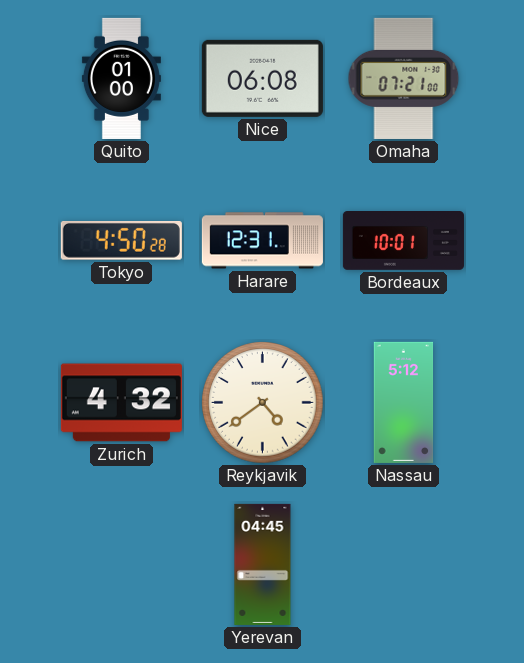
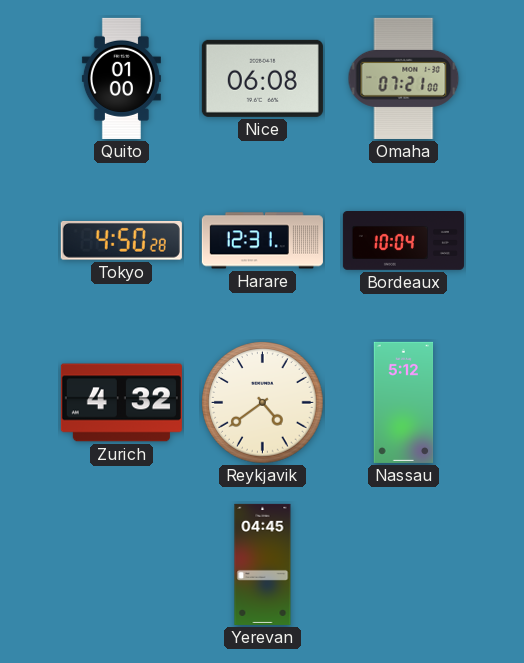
Bordeaux: 10:01 -> 10:04
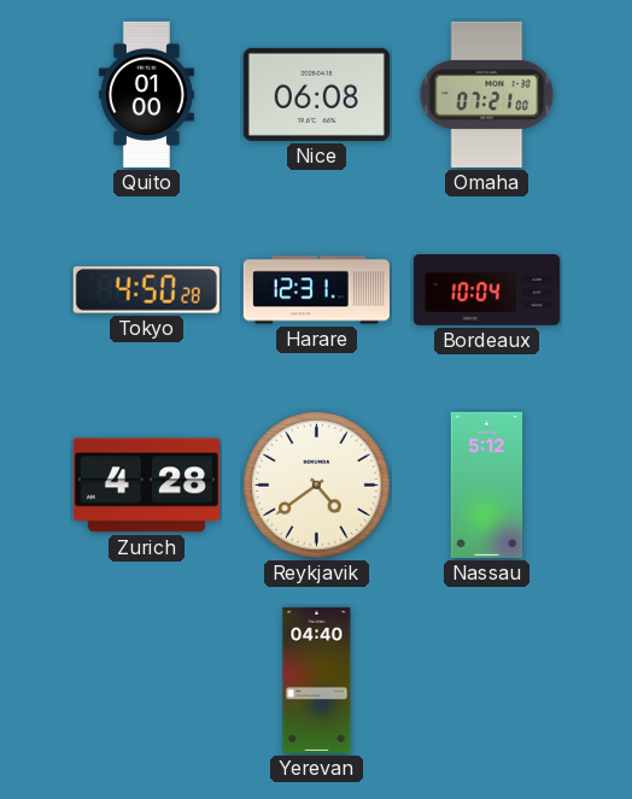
Zurich: 4:32 -> 4:28
Yerevan: 04:45 -> 04:40
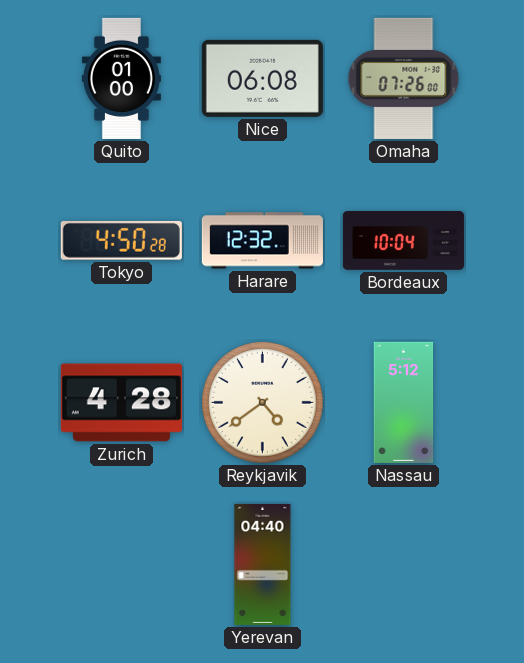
Omaha: 07:21 -> 07:26
Harare: 12:31 -> 12:32
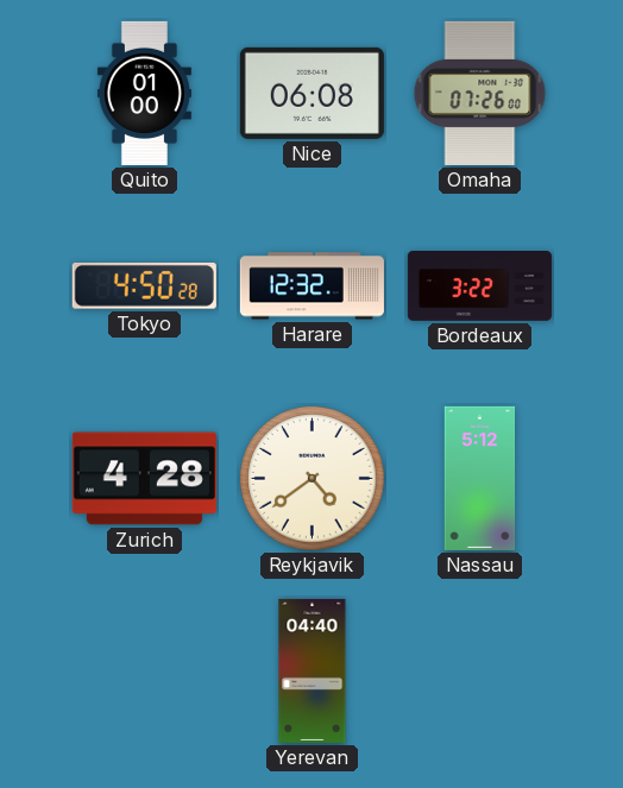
Bordeaux: 10:04 -> 3:22
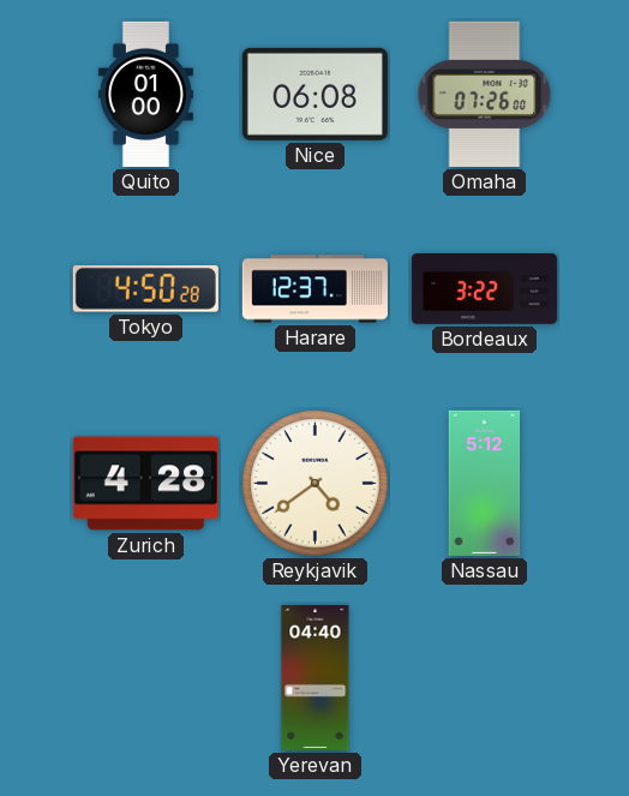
Harare: 12:32 -> 12:37
